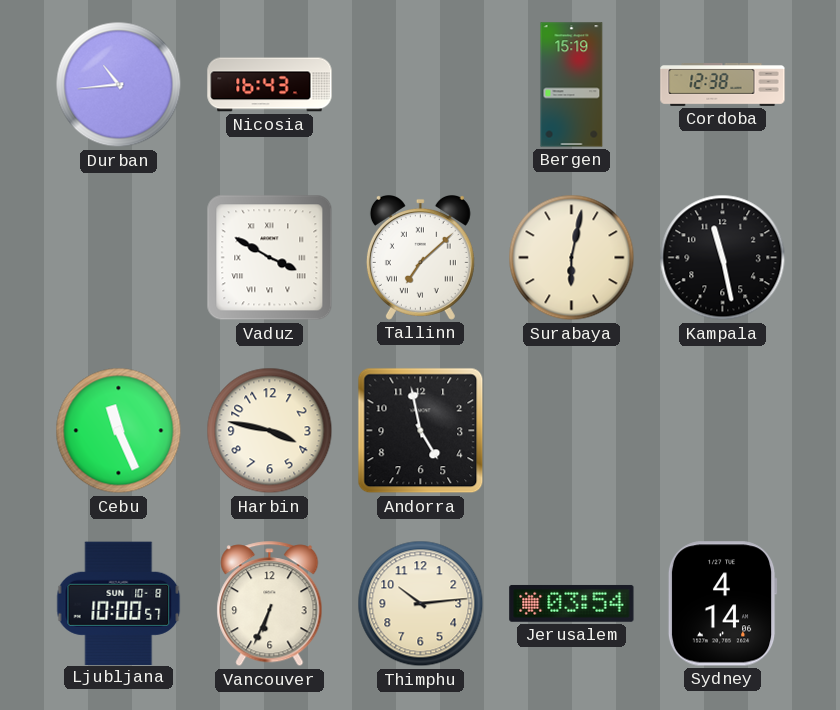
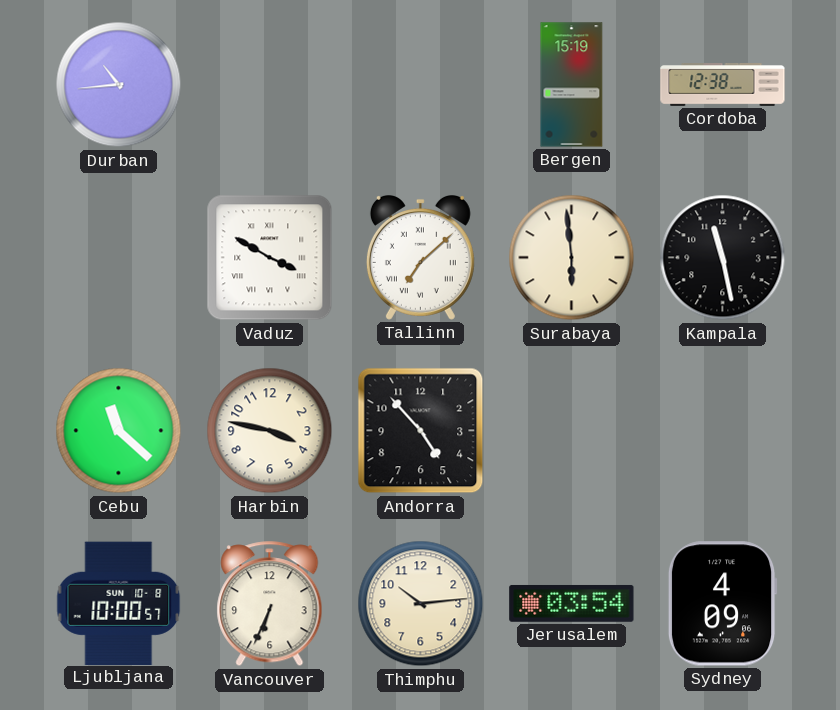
Nicosia: 16:43 -> none
Surabaya: 6:02 -> 5:59
Cebu: 11:26 -> 11:22
Andorra: 4:58 -> 4:53
Sydney: 4:14 -> 4:09
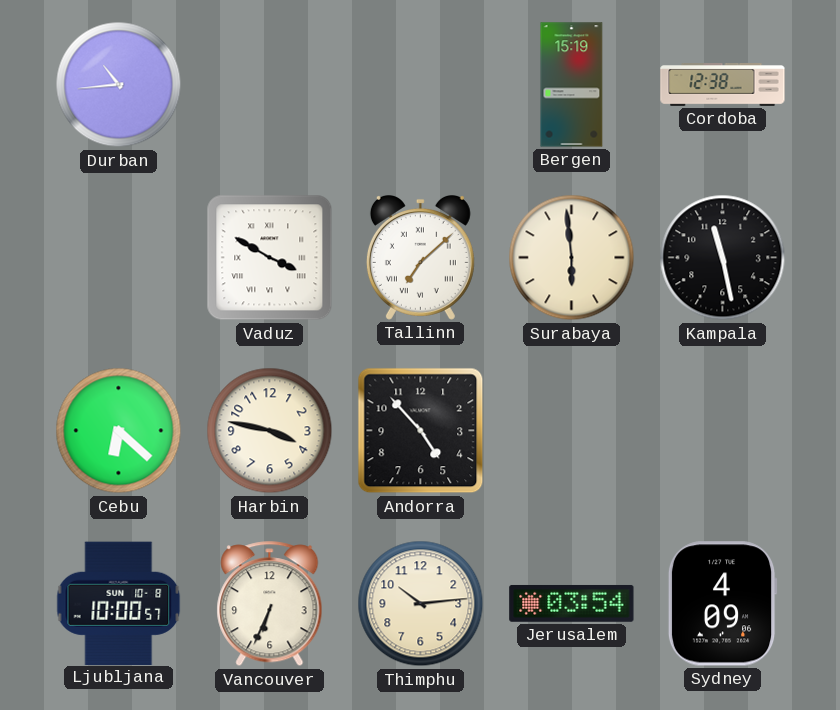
Cebu: 11:22 -> 6:22
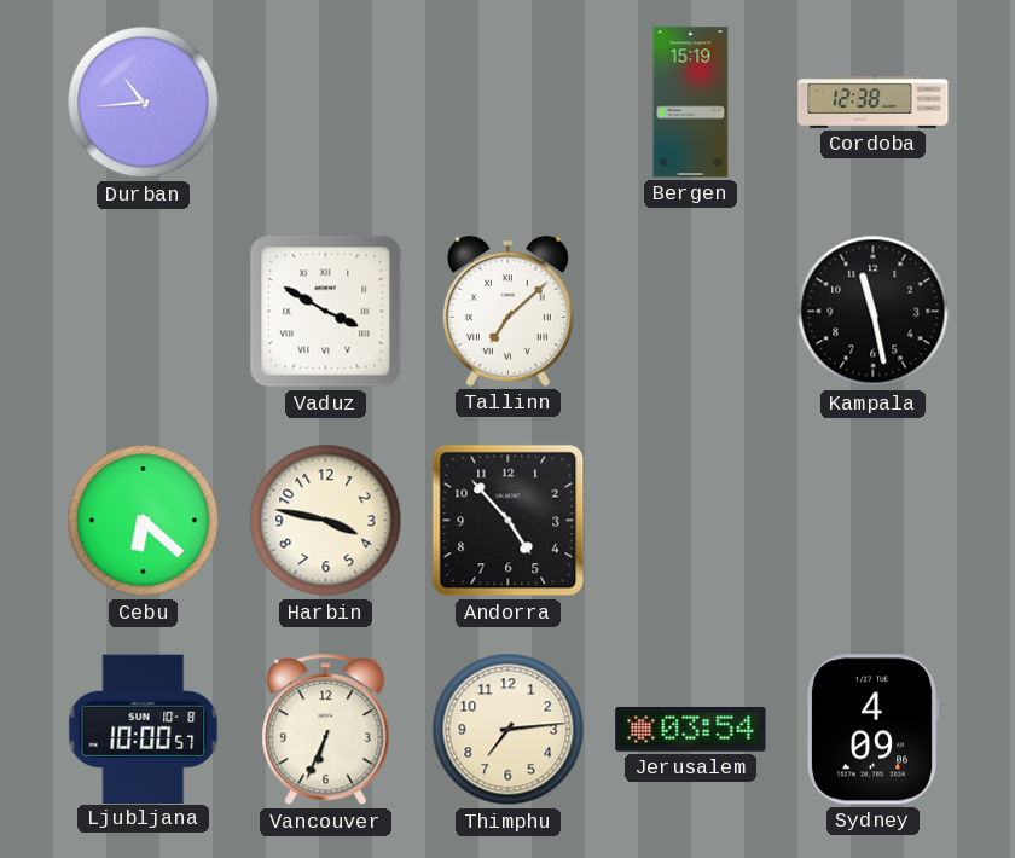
Surabaya: 5:59 -> none
Thimphu: 10:14 -> 7:14
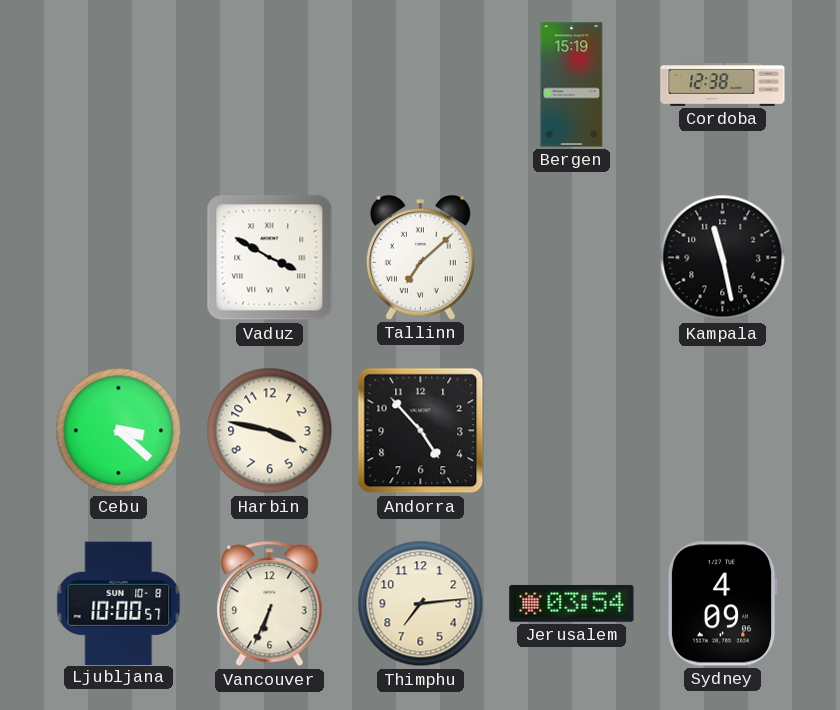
Durban: 10:44 -> none
Cebu: 6:22 -> 3:22
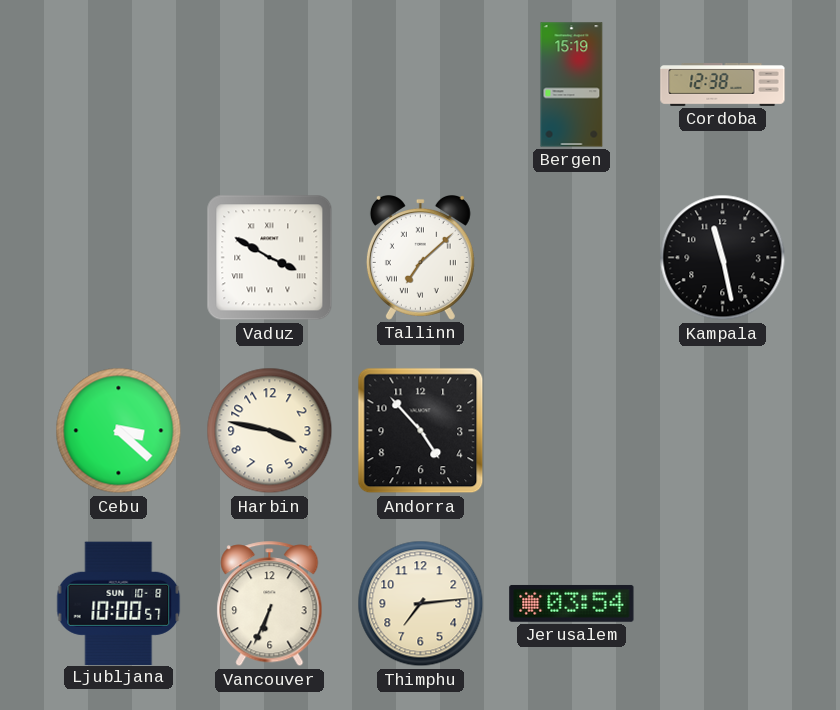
Sydney: 4:09 -> none
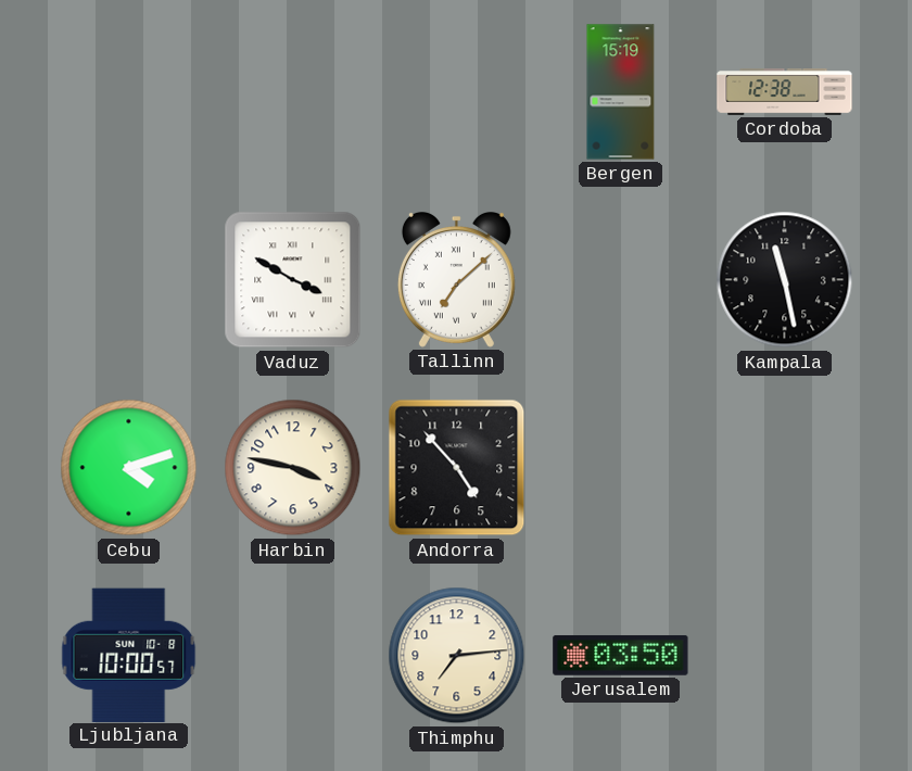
Cebu: 3:22 -> 4:12
Vancouver: 6:34 -> none
Jerusalem: 03:54 -> 03:50
